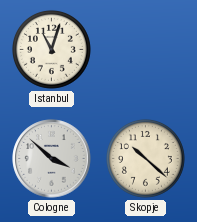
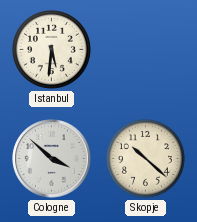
Istanbul: 11:03 -> 5:31
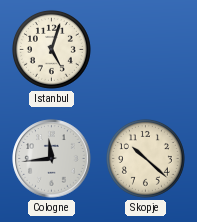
Istanbul: 5:31 -> 5:03
Cologne: 3:52 -> 11:44
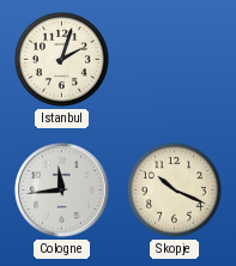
Istanbul: 5:03 -> 2:03
Skopje: 10:22 -> 10:19
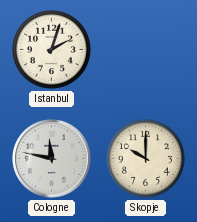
Cologne: 11:44 -> 11:47
Skopje: 10:19 -> 10:00
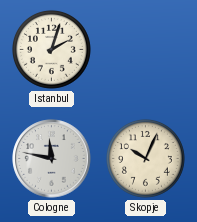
Skopje: 10:00 -> 10:04
